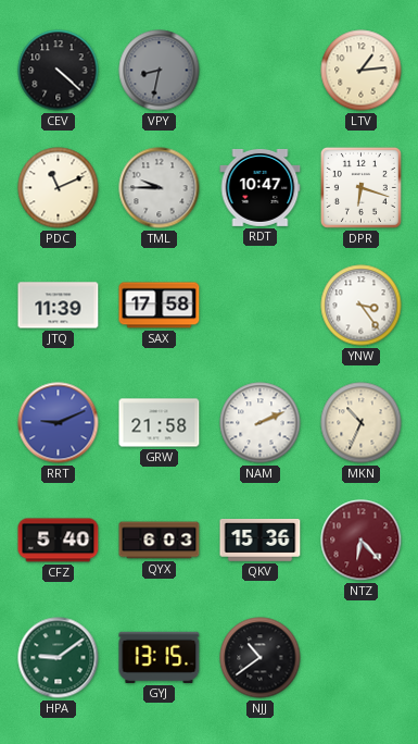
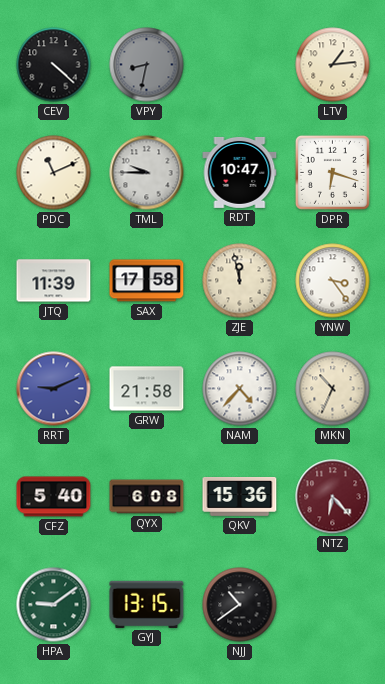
ZJE: none -> 11:58
NAM: 2:11 -> 4:37
QYX: 6:03 -> 6:08
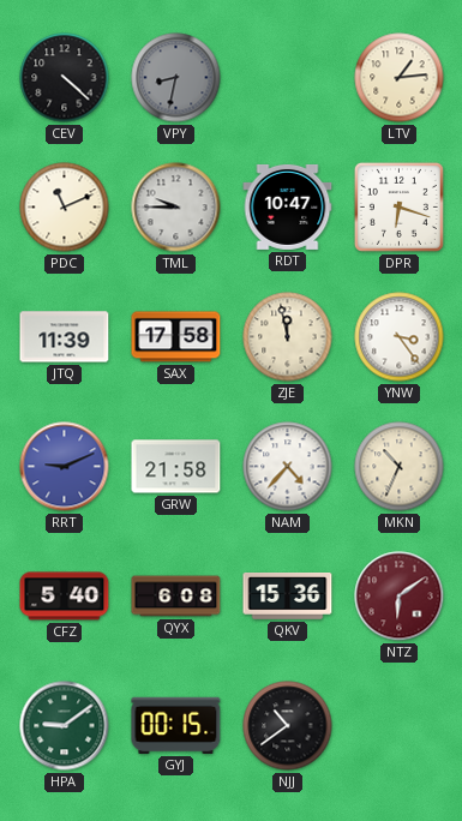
NTZ: 6:23 -> 6:09
GYJ: 13:15 -> 00:15
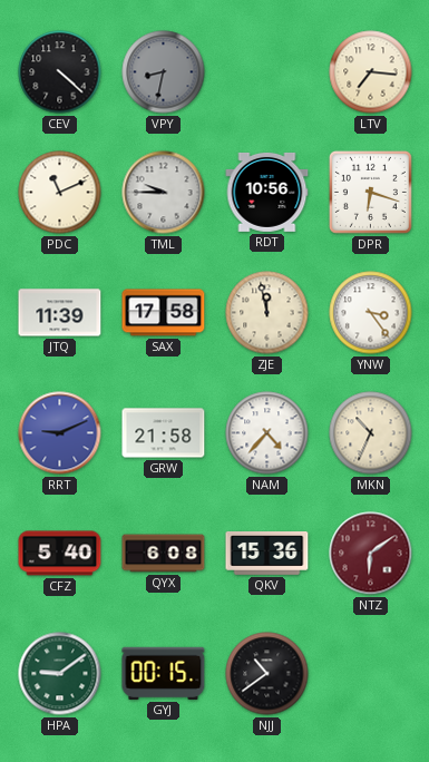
LTV: 1:14 -> 7:16
RDT: 10:47 -> 10:56
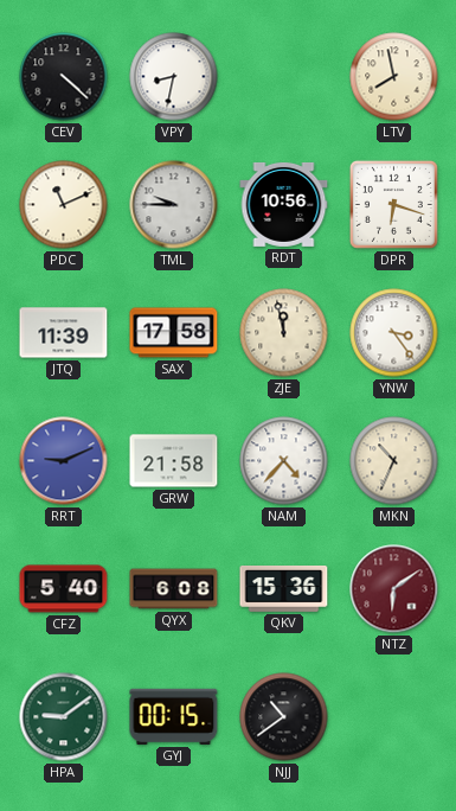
VPY dial: grey -> white
LTV: 7:16 -> 7:58
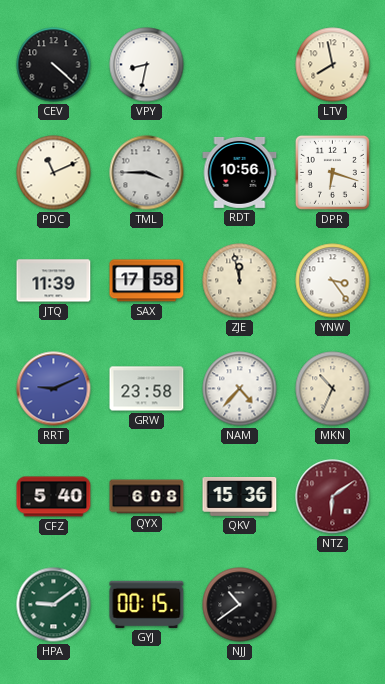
TML: 9:45 -> 3:45
GRW: 21:58 -> 23:58
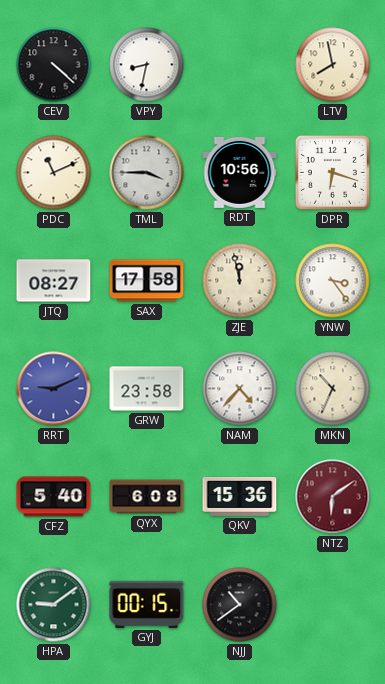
JTQ: 11:39 -> 08:27
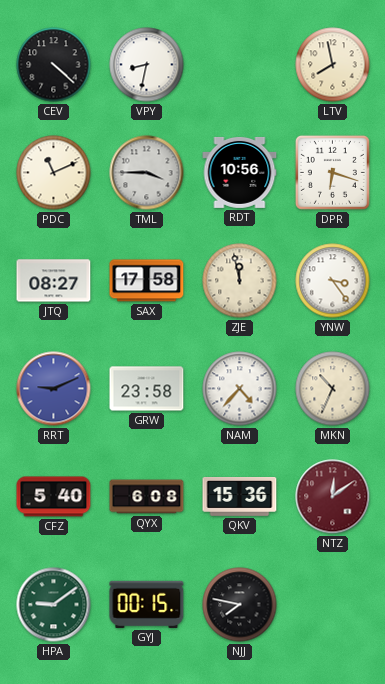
NTZ: 6:09 -> 12:09
NJJ: 10:39 -> 7:47
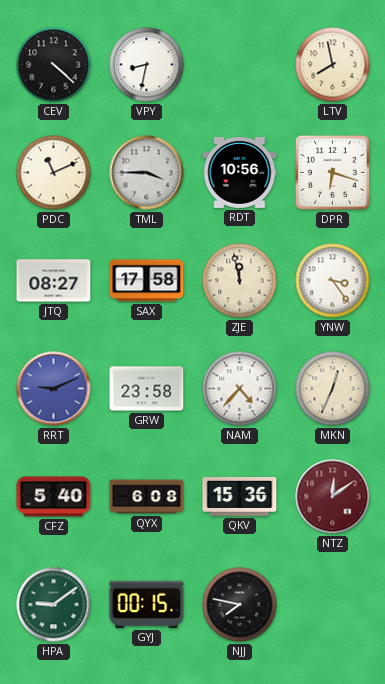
MKN: 10:34 -> 12:34
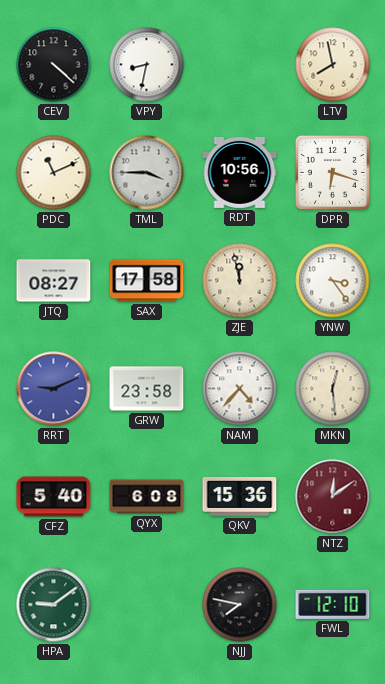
MKN: 12:34 -> 12:29
GYJ: 00:15 -> none
FWL: none -> 12:10
